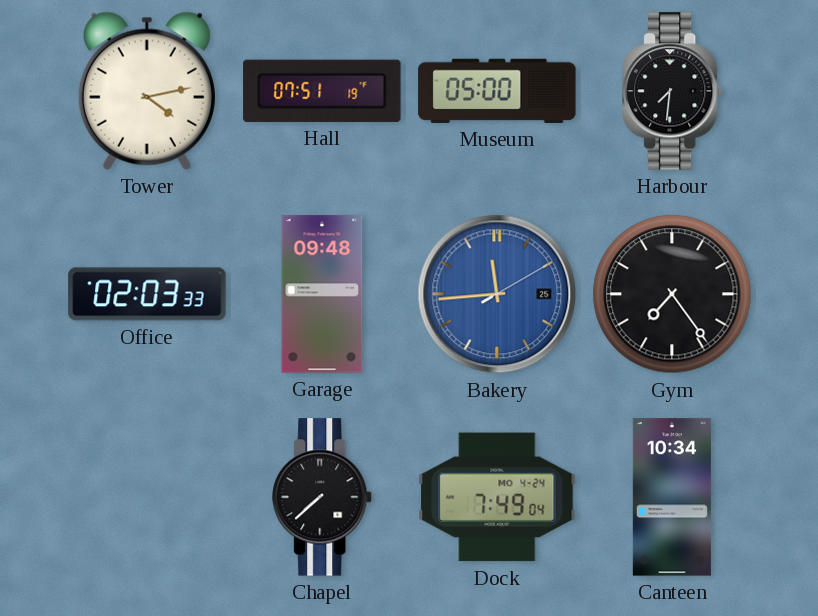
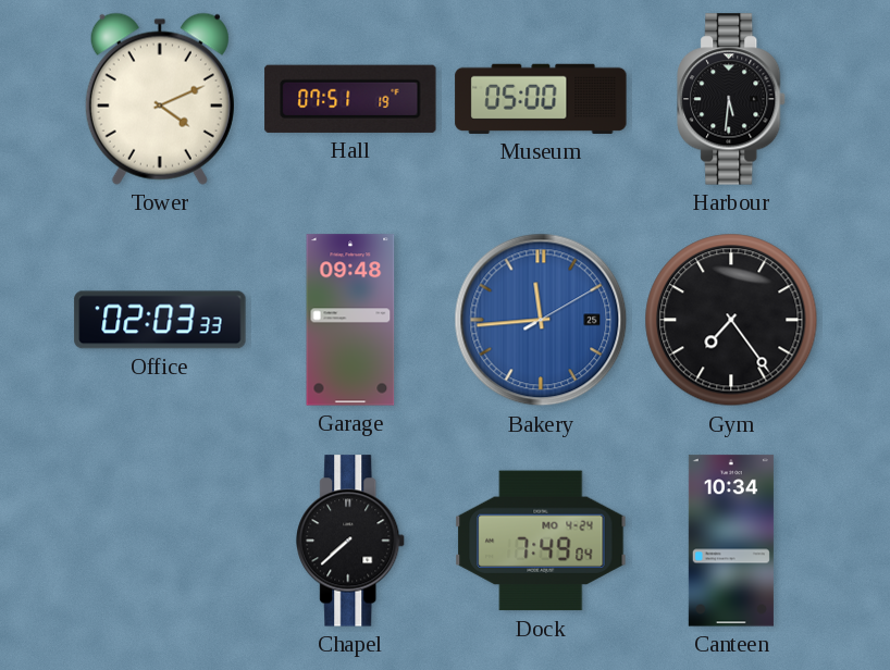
Tower: 4:13 -> 4:11
Harbour: 7:31 -> 5:31
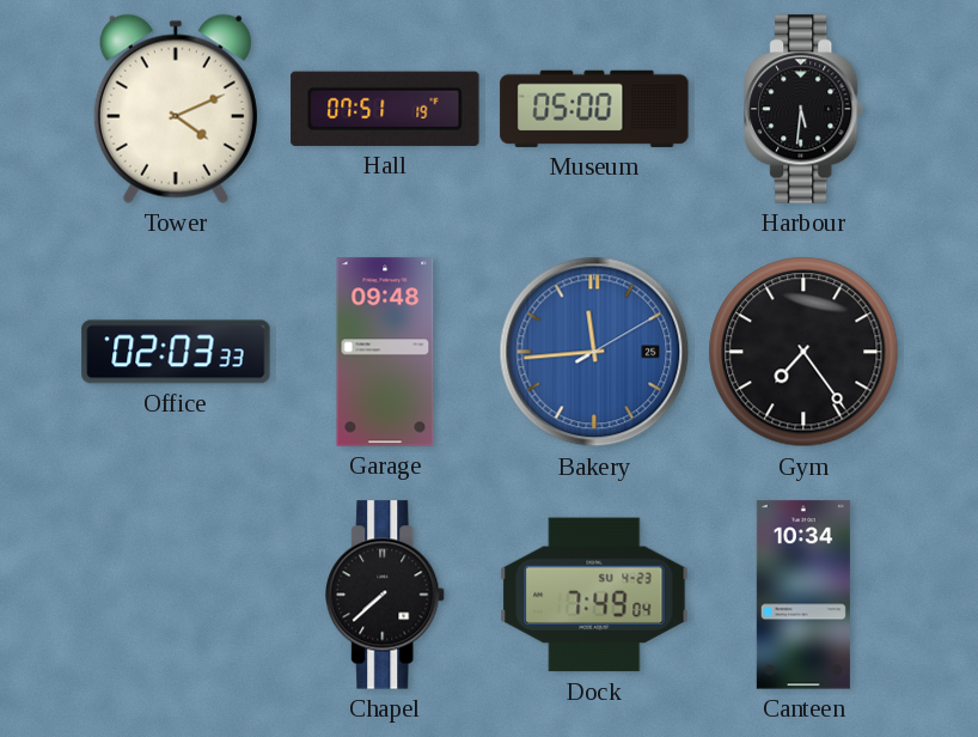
Dock date: MO 4-24 -> SU 4-23
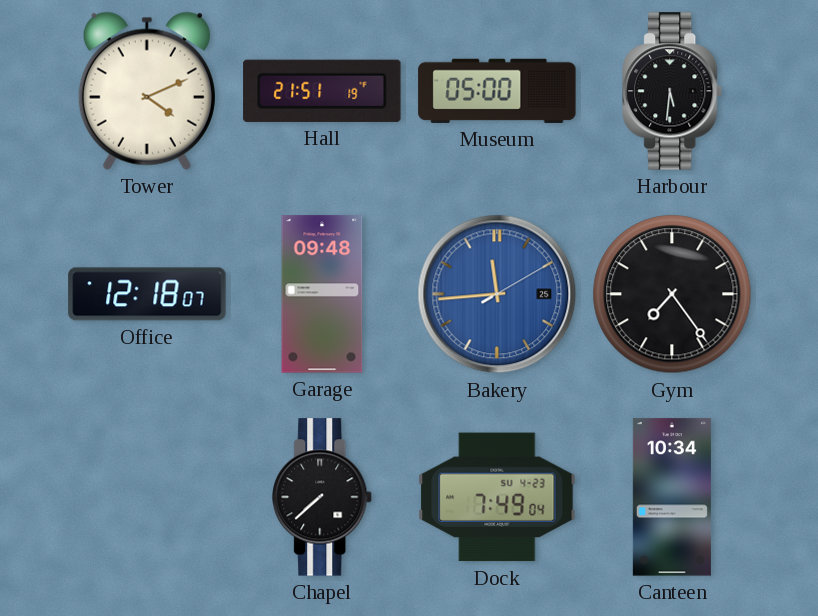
Hall: 07:51 -> 21:51
Office: 02:03 -> 12:18
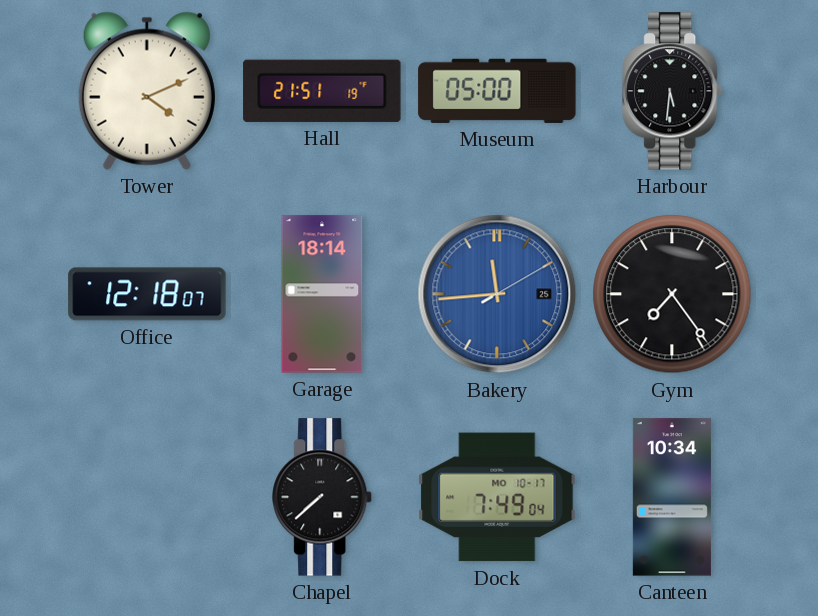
Garage: 09:48 -> 18:14
Dock date: SU 4-23 -> MO 10-17
